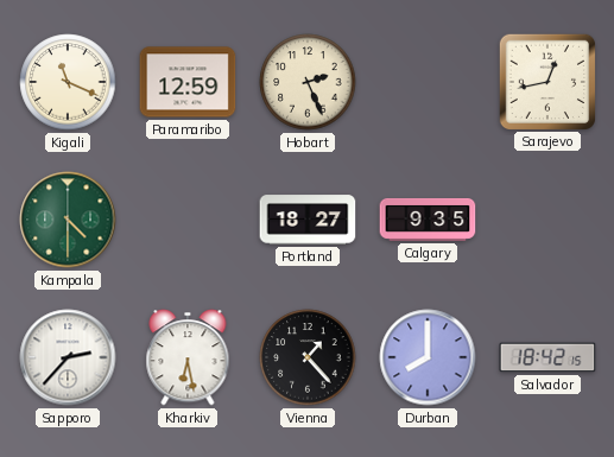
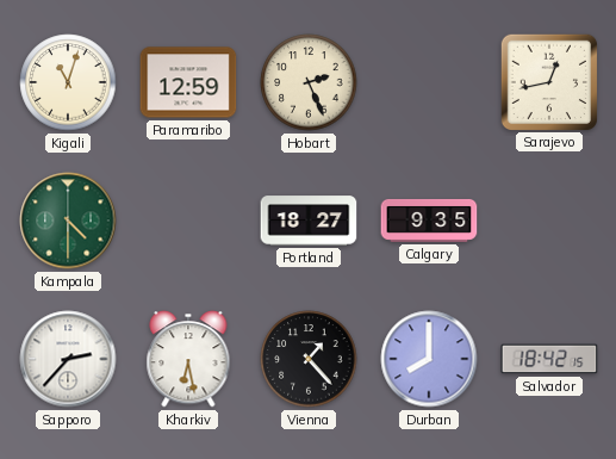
Kigali: 11:19 -> 11:03
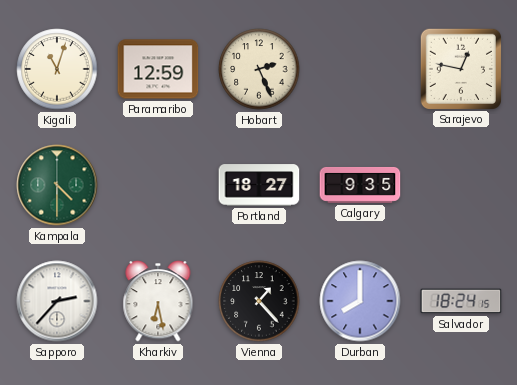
Sarajevo: 12:43 -> 12:47
Salvador: 18:42 -> 18:24
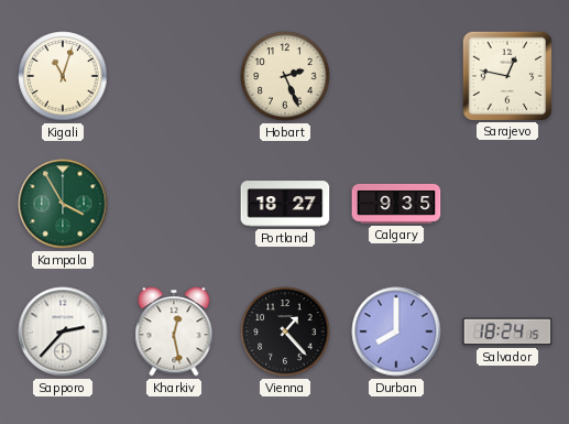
Paramaribo: 12:59 -> none
Kampala: 4:30 -> 3:55
Kharkiv: 6:28 -> 12:28
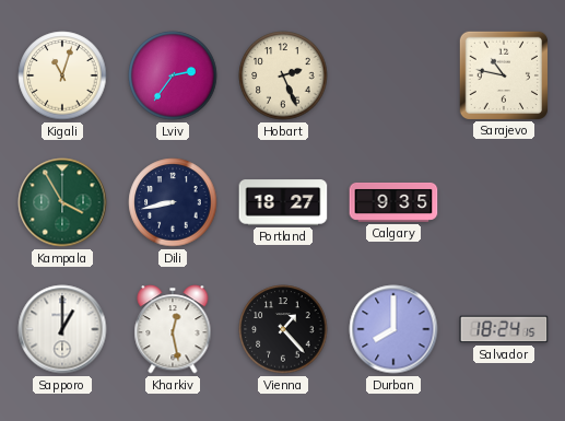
Lviv: none -> 2:36
Sarajevo: 12:47 -> 10:47
Dili: none -> 8:43
Sapporo: 2:37 -> 1:00
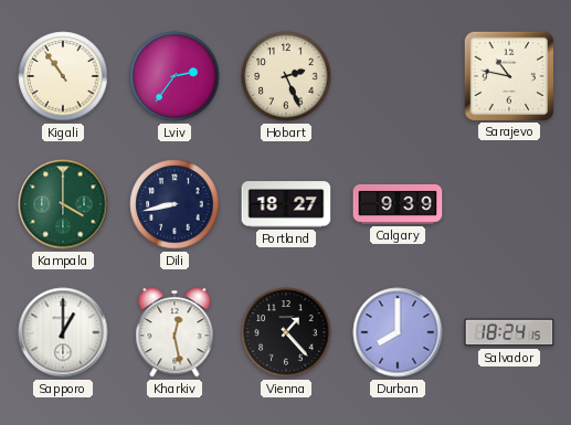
Kigali: 11:03 -> 10:54
Kampala: 3:55 -> 4:00
Calgary: 9:35 -> 9:39
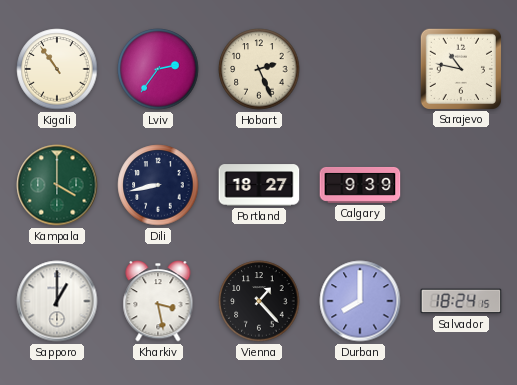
Kharkiv: 12:28 -> 3:28
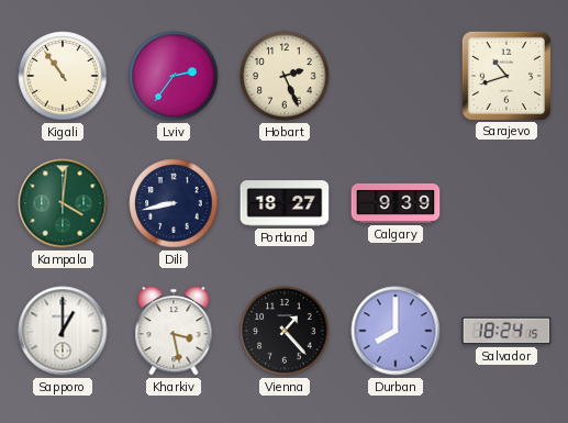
Sarajevo: 10:47 -> 10:42
Kampala: 4:00 -> 4:01
